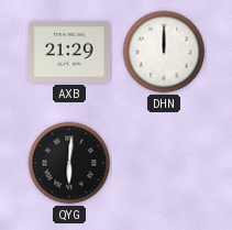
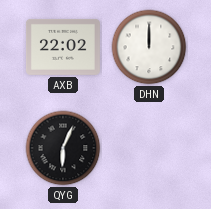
AXB: 21:29 -> 22:02
QYG: 6:01 -> 6:04
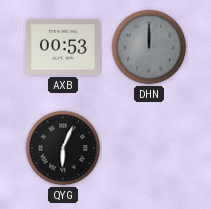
AXB: 22:02 -> 00:53
DHN dial: white -> grey
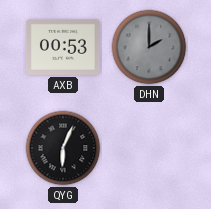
DHN: 12:00 -> 2:00
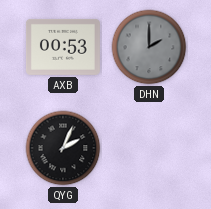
QYG: 6:04 -> 2:04
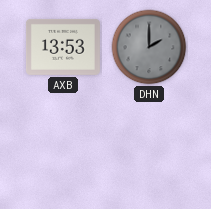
AXB: 00:53 -> 13:53
QYG: 2:04 -> none
